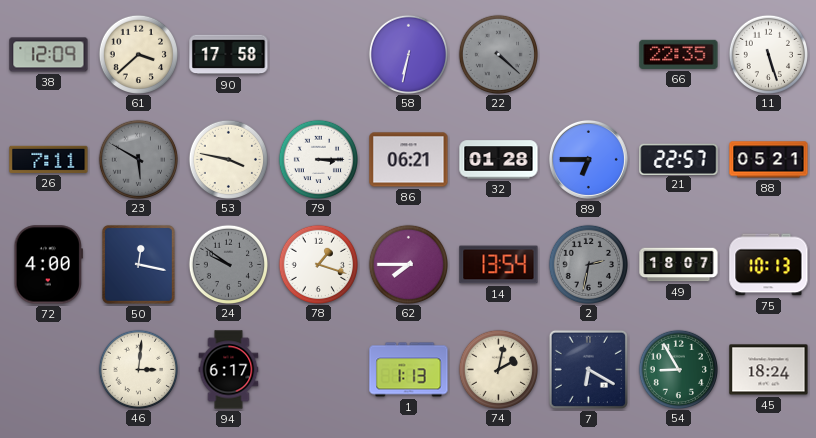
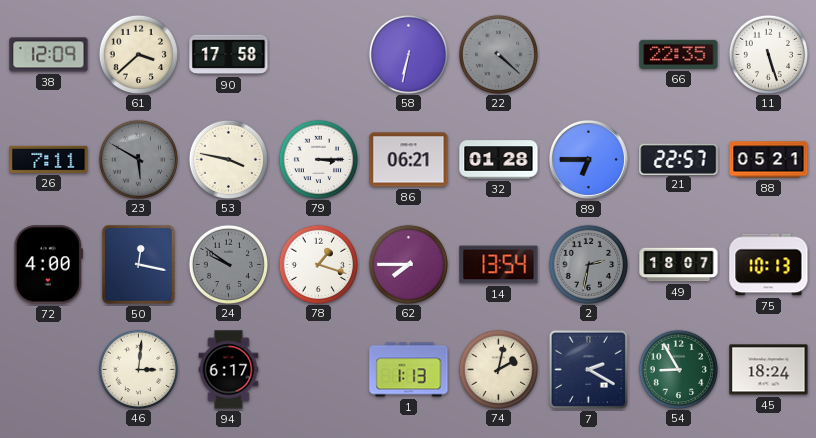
7: 6:20 -> 2:20
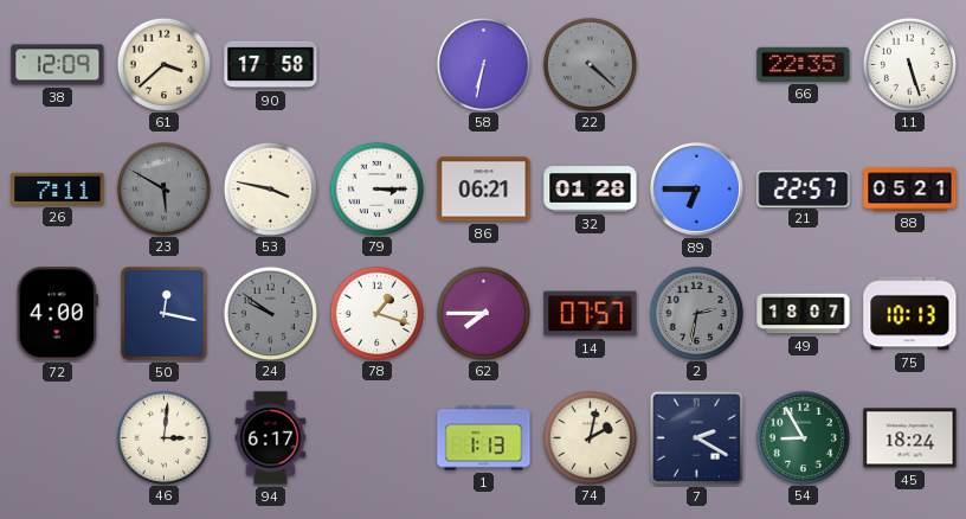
14: 13:54 -> 07:57
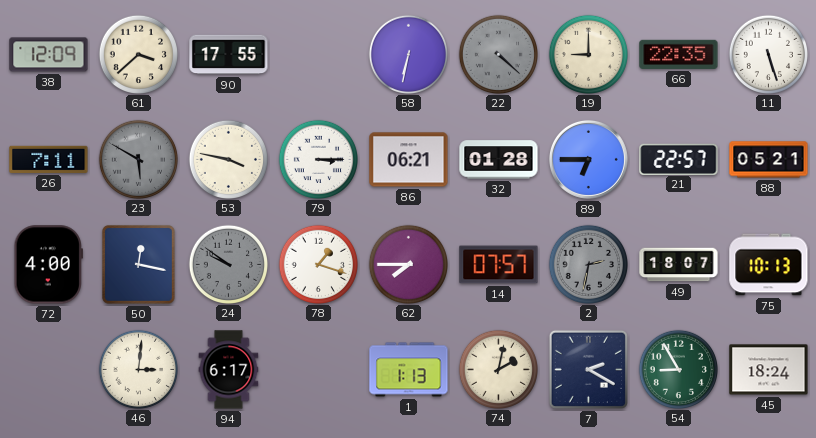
90: 17:58 -> 17:55
19: none -> 9:00
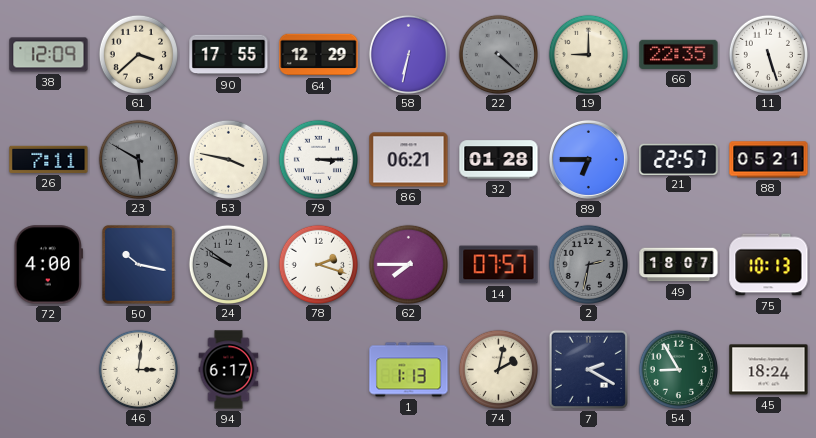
64: none -> 12:29
50: 12:17 -> 10:17
78: 1:18 -> 2:18
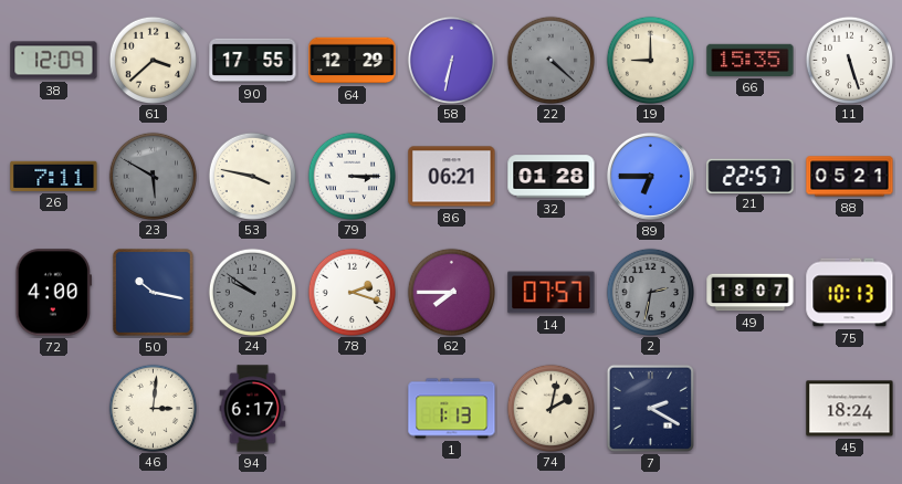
66: 22:35 -> 15:35
54: 8:55 -> none
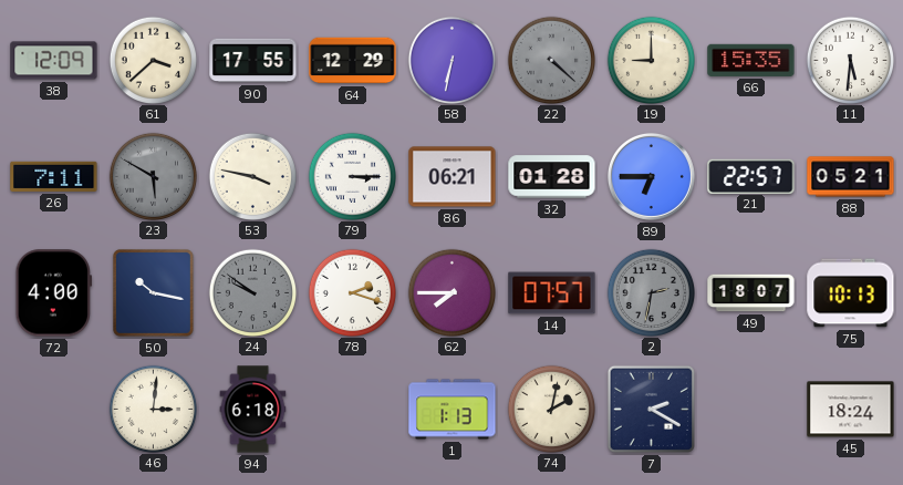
11: 5:27 -> 5:31
94: 6:17 -> 6:18
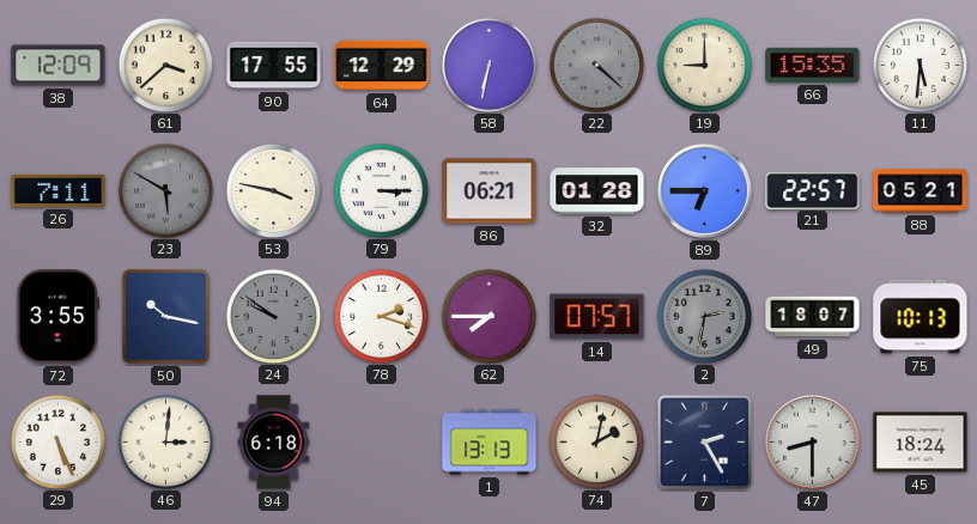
72: 4:00 -> 3:55
29: none -> 5:26
1: 1:13 -> 13:13
7: 2:20 -> 2:25
47: none -> 8:30
